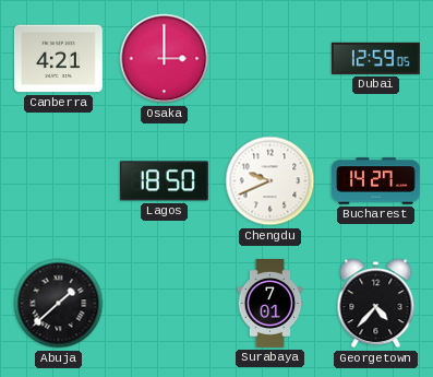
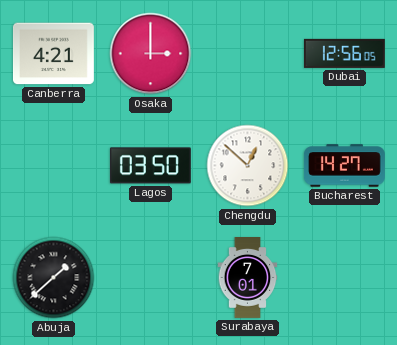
Dubai: 12:59 -> 12:56
Lagos: 18:50 -> 03:50
Chengdu: 9:41 -> 12:52
Georgetown: 4:37 -> none
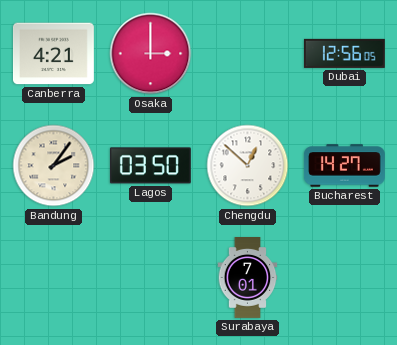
Bandung: none -> 2:06
Abuja: 1:38 -> none
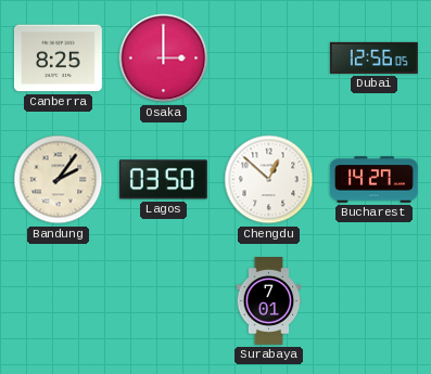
Canberra: 4:21 -> 8:25
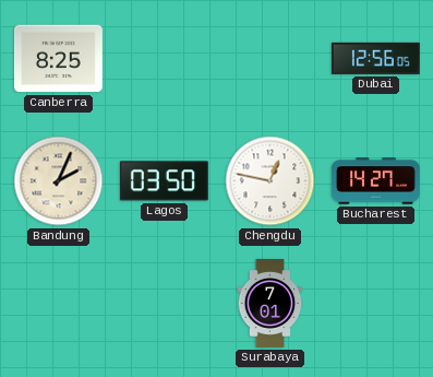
Osaka: 3:00 -> none
Bandung: 2:06 -> 2:04
Chengdu: 12:52 -> 12:47
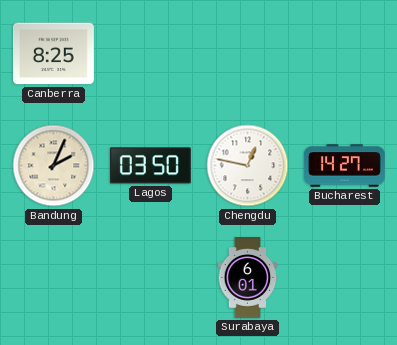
Dubai: 12:56 -> none
Surabaya: 7:01 -> 6:01
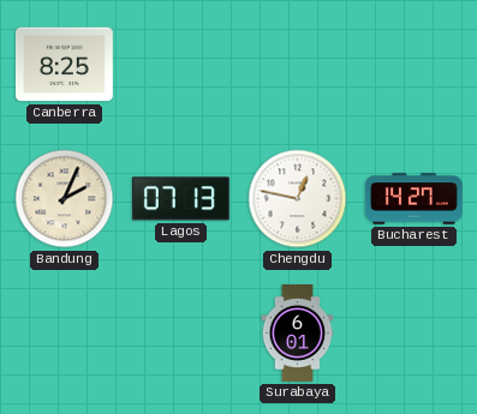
Lagos: 03:50 -> 07:13
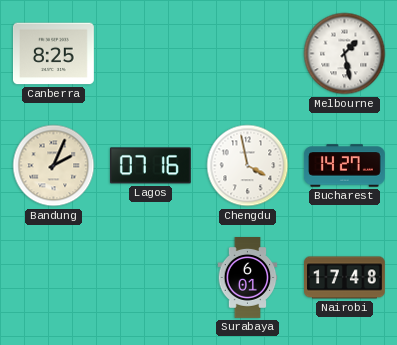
Melbourne: none -> 1:28
Lagos: 07:13 -> 07:16
Chengdu: 12:47 -> 3:58
Nairobi: none -> 17:48
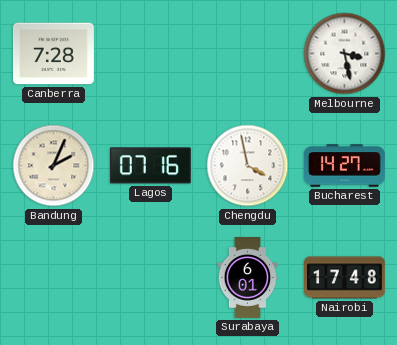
Canberra: 8:25 -> 7:28
Melbourne: 1:28 -> 3:28
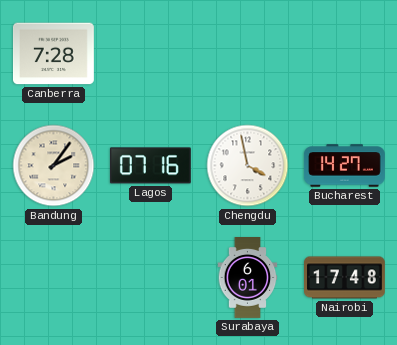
Melbourne: 3:28 -> none
Bandung: 2:04 -> 2:06
